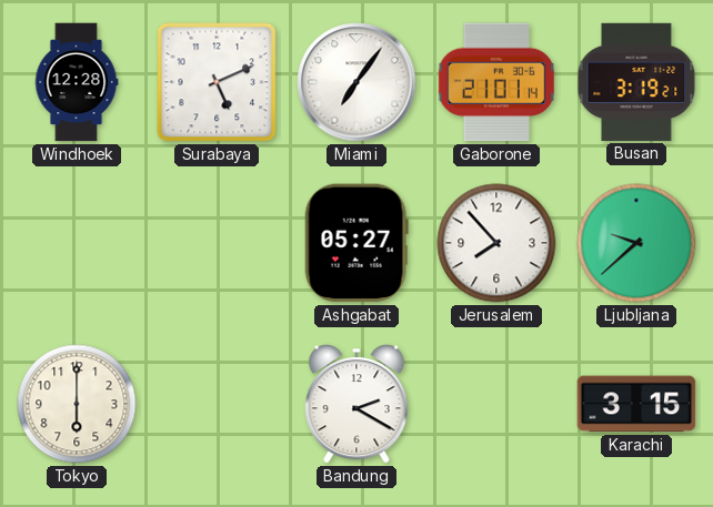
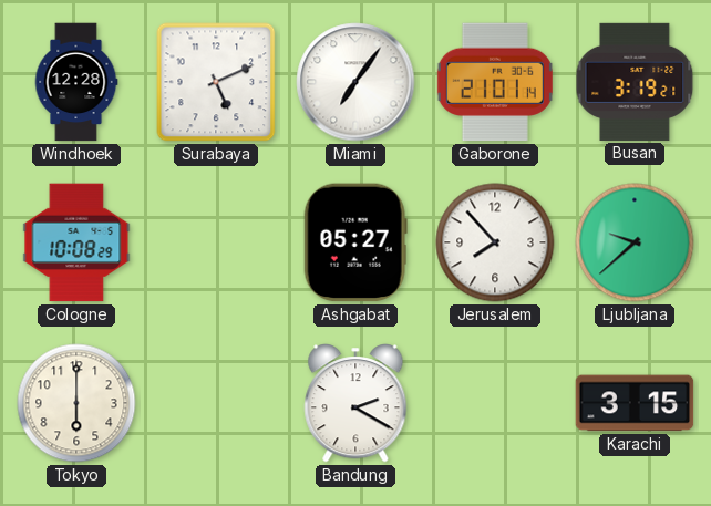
Cologne: none -> 10:08
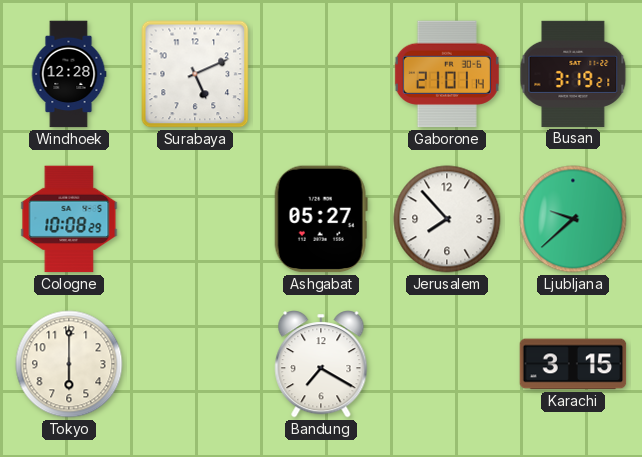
Miami: 7:06 -> none
Bandung: 2:20 -> 7:20
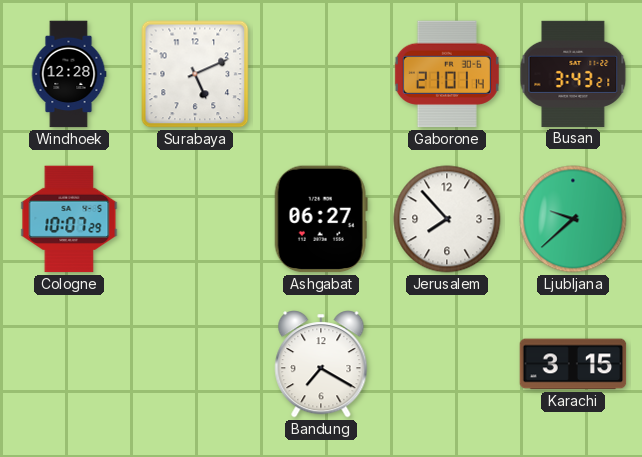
Busan: 3:19 -> 3:43
Cologne: 10:08 -> 10:07
Ashgabat: 05:27 -> 06:27
Tokyo: 6:00 -> none
